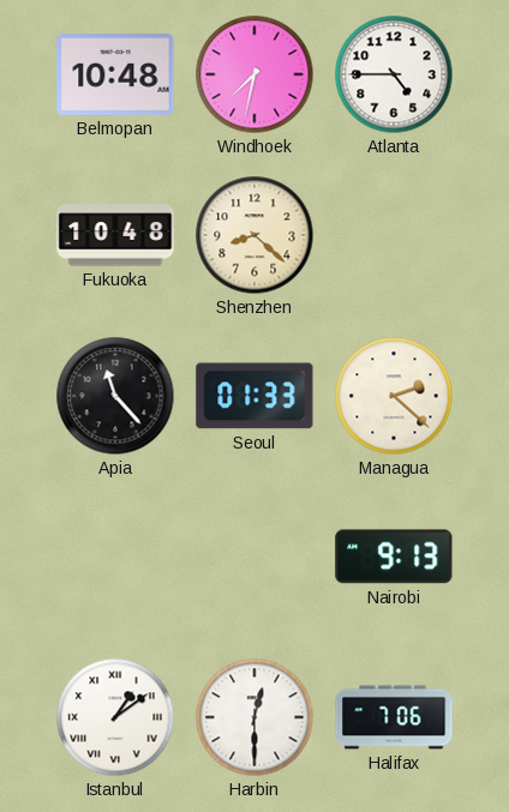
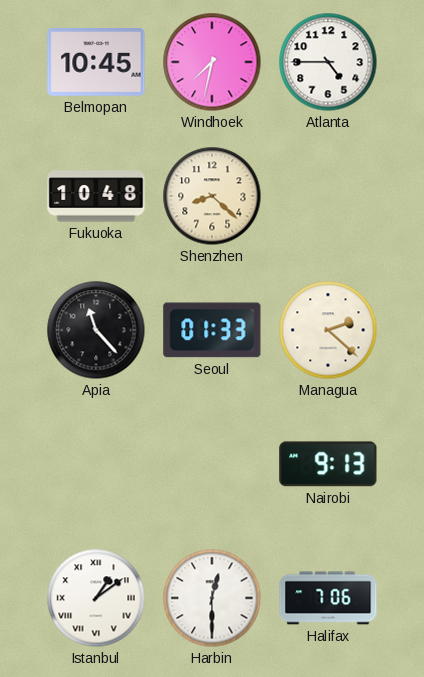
Belmopan: 10:48 -> 10:45
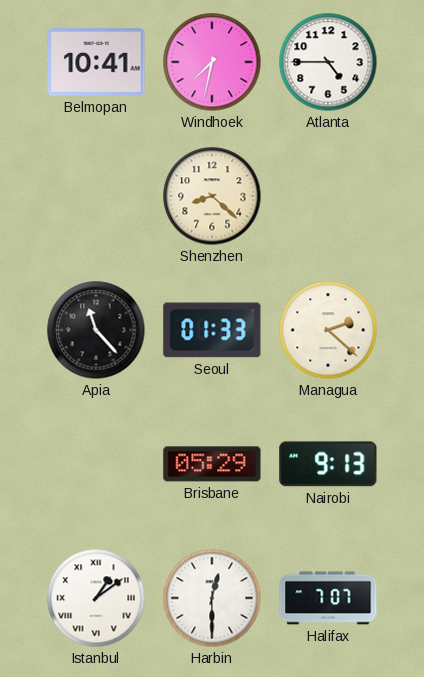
Belmopan: 10:45 -> 10:41
Fukuoka: 10:48 -> none
Brisbane: none -> 05:29
Halifax: 7:06 -> 7:07
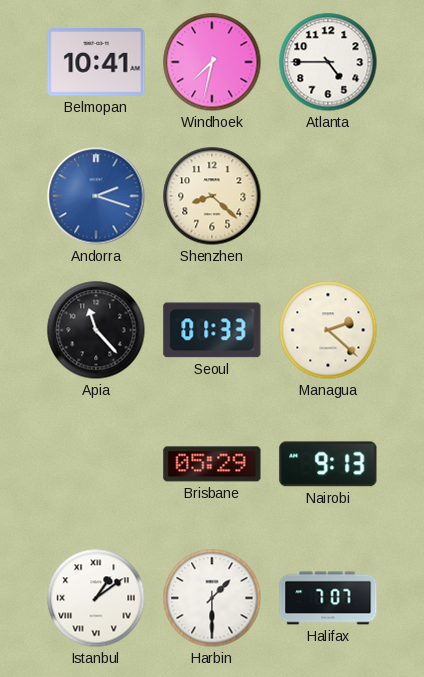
Andorra: none -> 2:18
Harbin: 12:30 -> 1:30
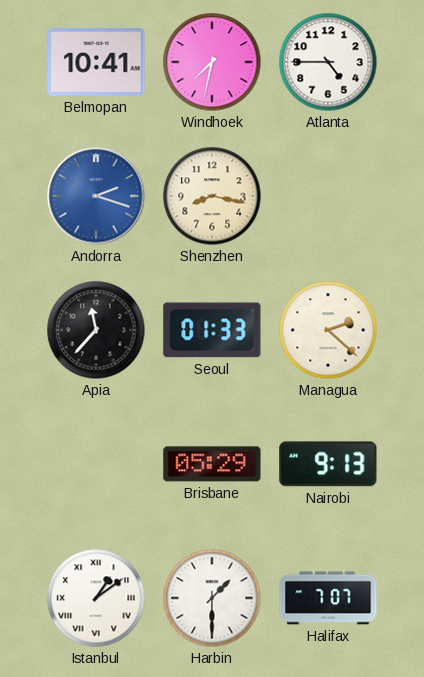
Shenzhen: 8:22 -> 8:17
Apia: 11:23 -> 11:37
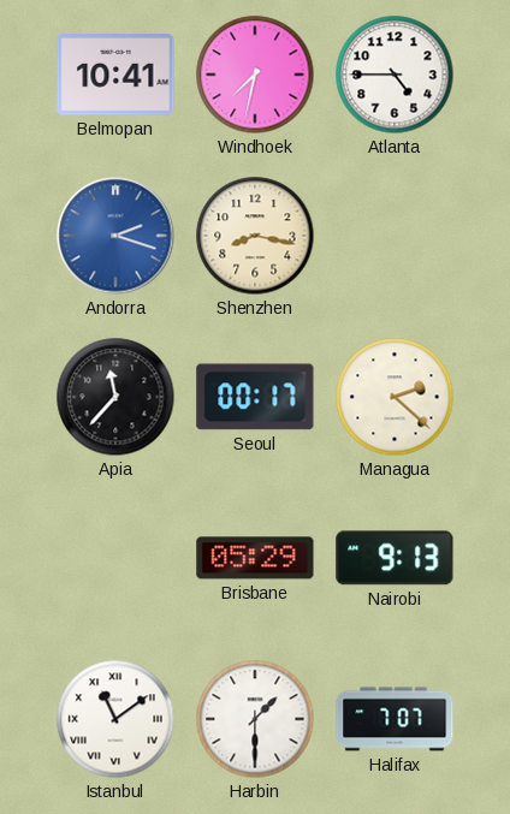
Seoul: 01:33 -> 00:17
Istanbul: 1:09 -> 11:09
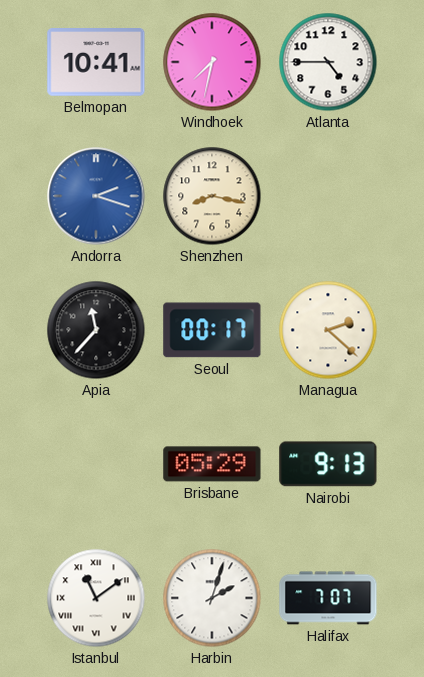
Harbin: 1:30 -> 2:03
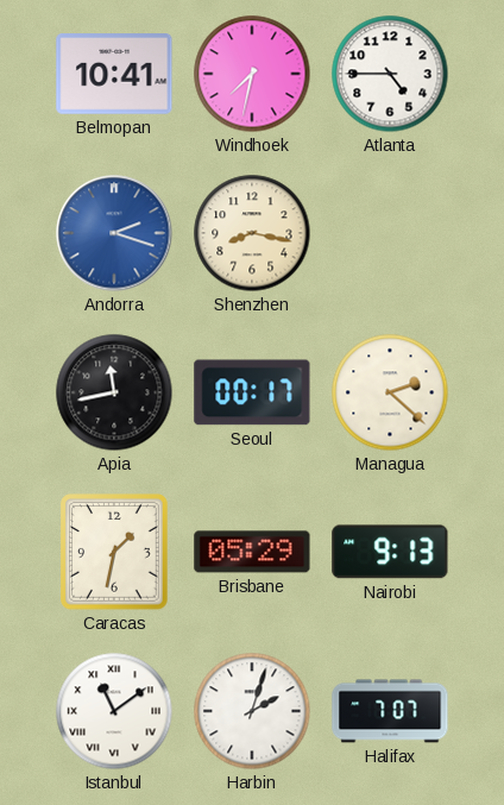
Apia: 11:37 -> 11:43
Caracas: none -> 1:32
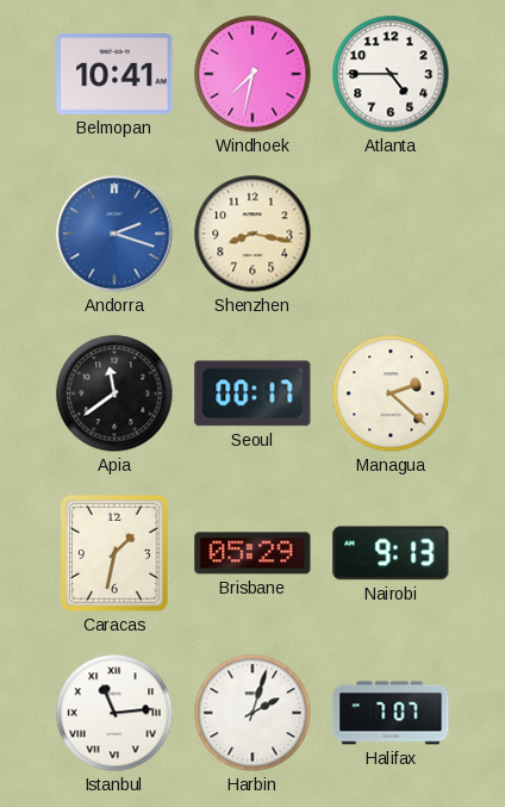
Apia: 11:43 -> 11:39
Istanbul: 11:09 -> 11:14
